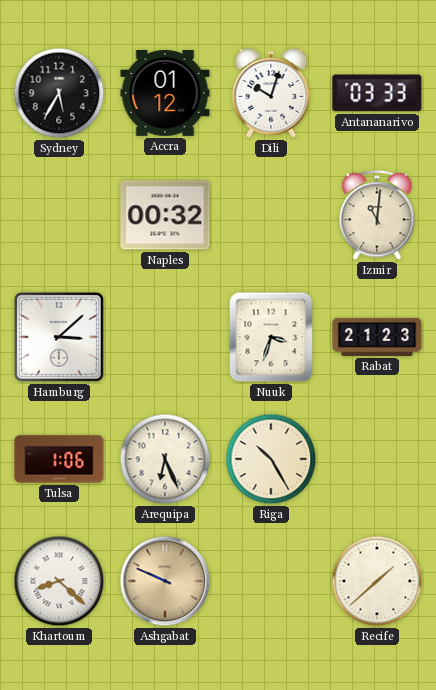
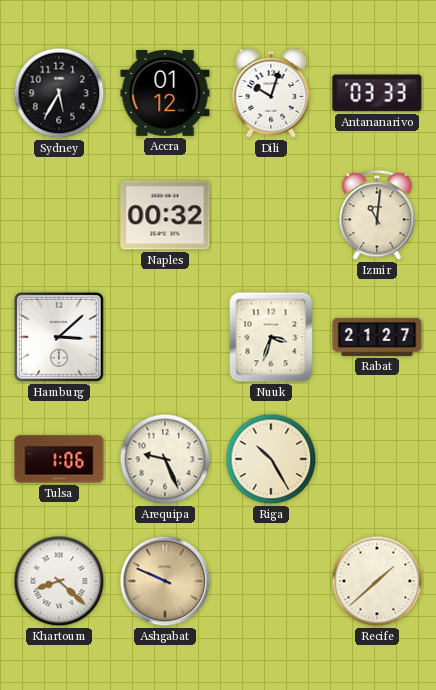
Rabat: 21:23 -> 21:27
Arequipa: 6:26 -> 9:26
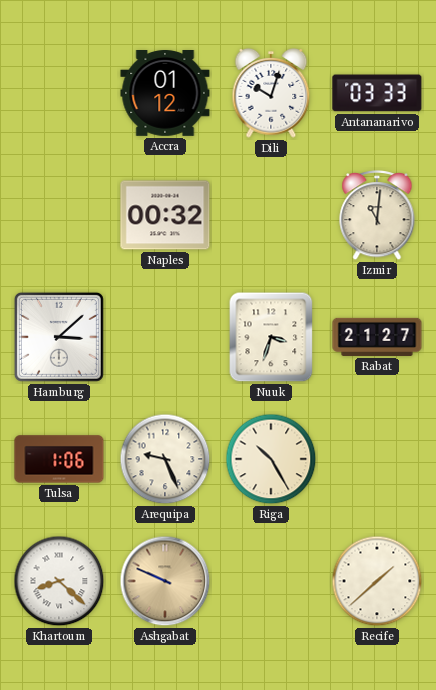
Sydney: 5:35 -> none
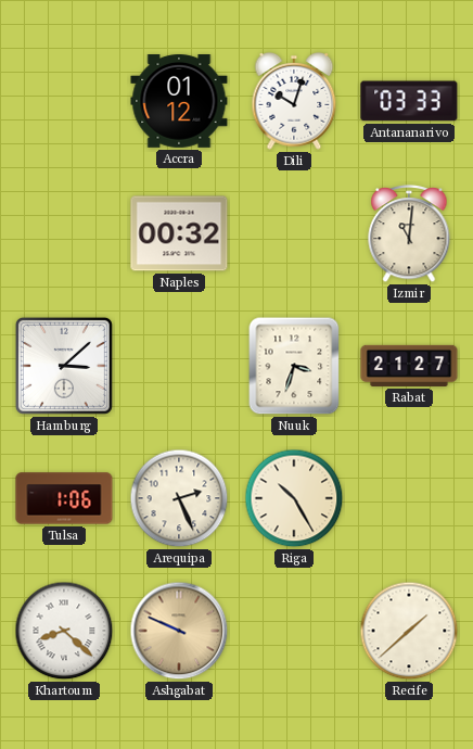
Arequipa: 9:26 -> 2:26
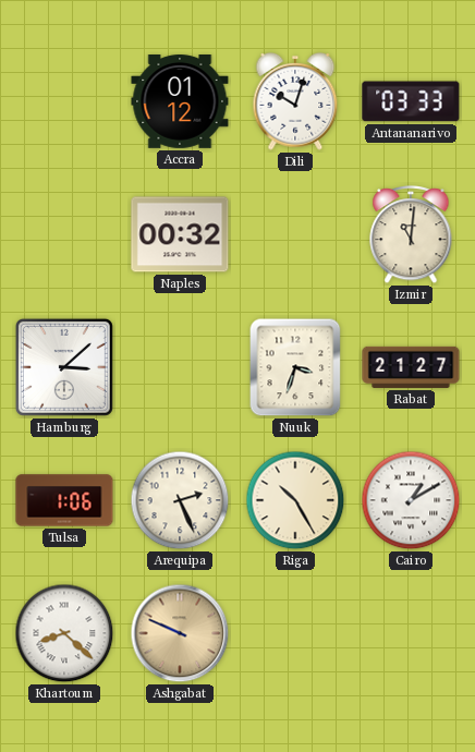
Cairo: none -> 1:10
Recife: 1:38 -> none
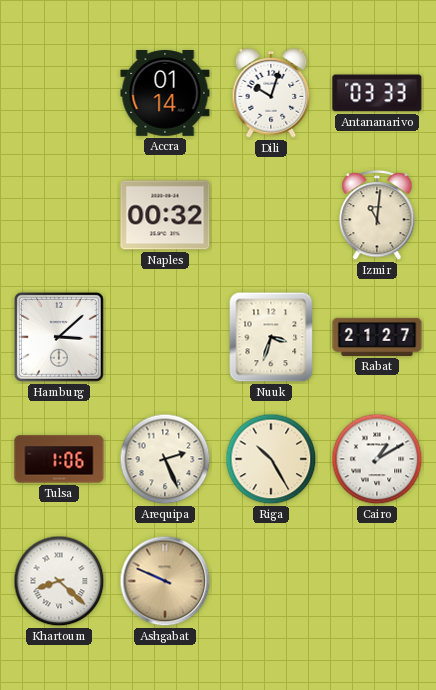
Accra: 01:12 -> 01:14
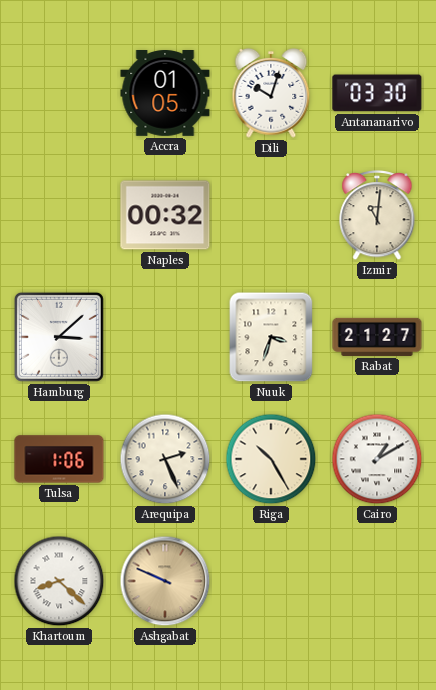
Accra: 01:14 -> 01:05
Antananarivo: 03:33 -> 03:30
